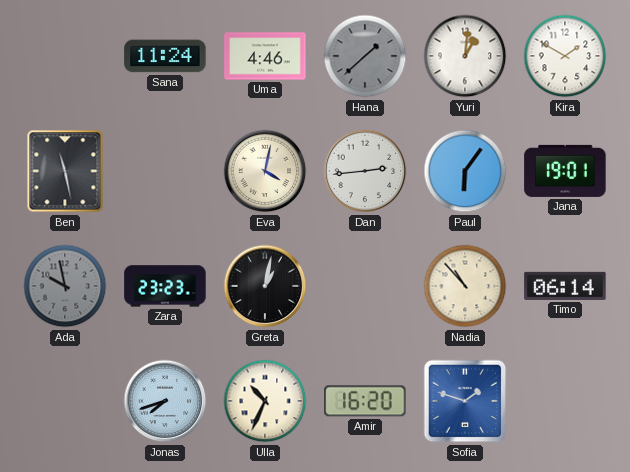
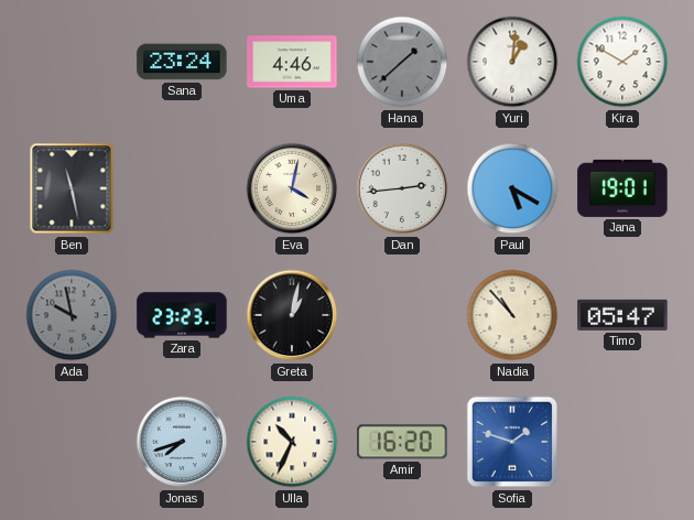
Sana: 11:24 -> 23:24
Paul: 6:06 -> 5:20
Timo: 06:14 -> 05:47
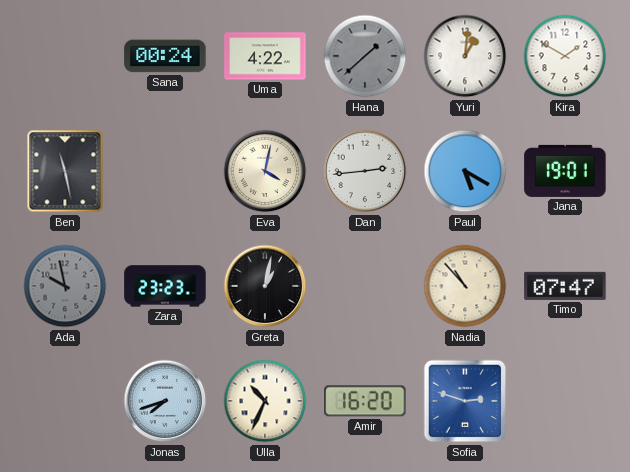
Sana: 23:24 -> 00:24
Uma: 4:46 -> 4:22
Timo: 05:47 -> 07:47
Sofia: 1:48 -> 2:48
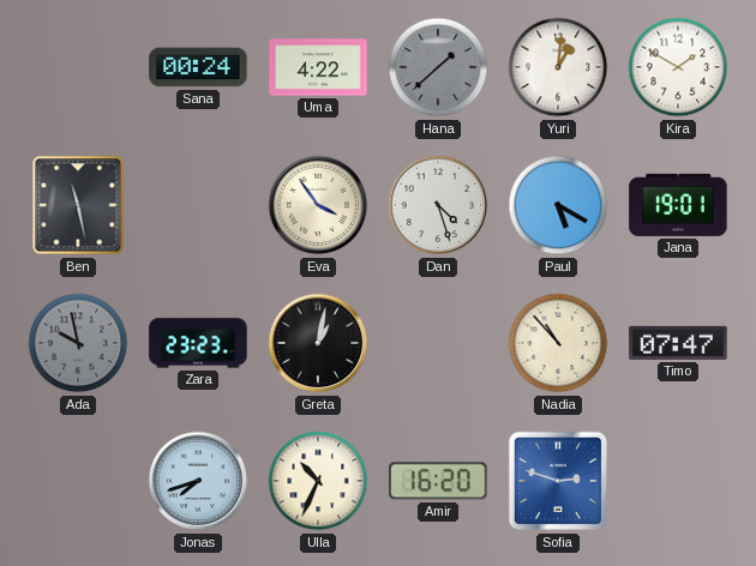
Eva: 4:02 -> 3:54
Dan: 2:44 -> 4:27
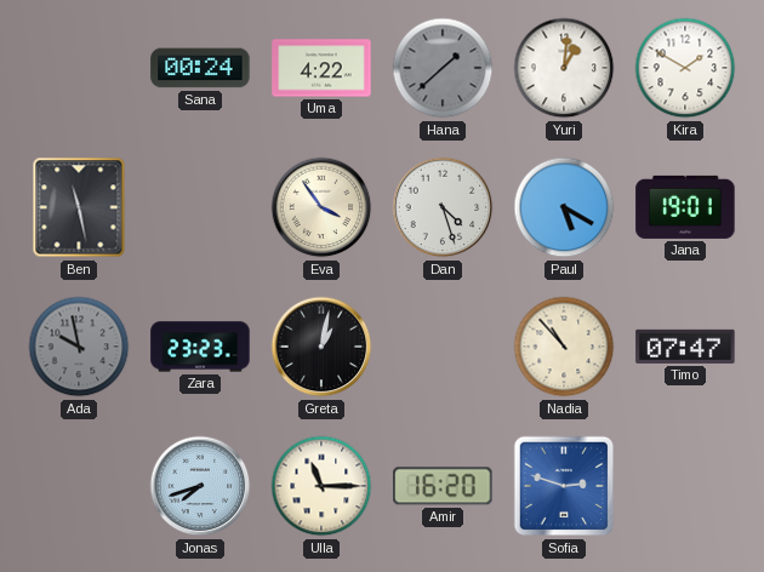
Ulla: 10:34 -> 11:15
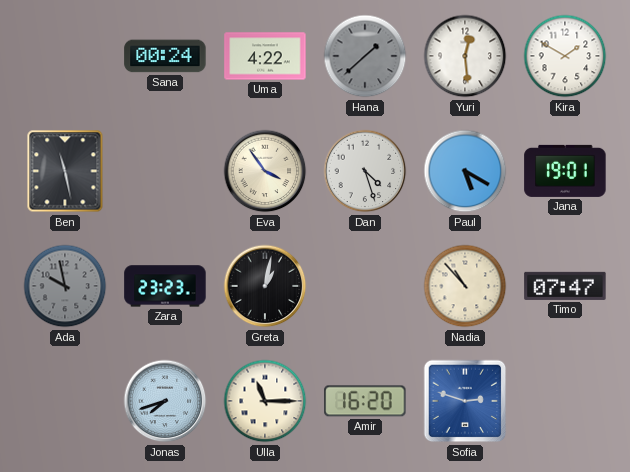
Yuri: 1:01 -> 12:29
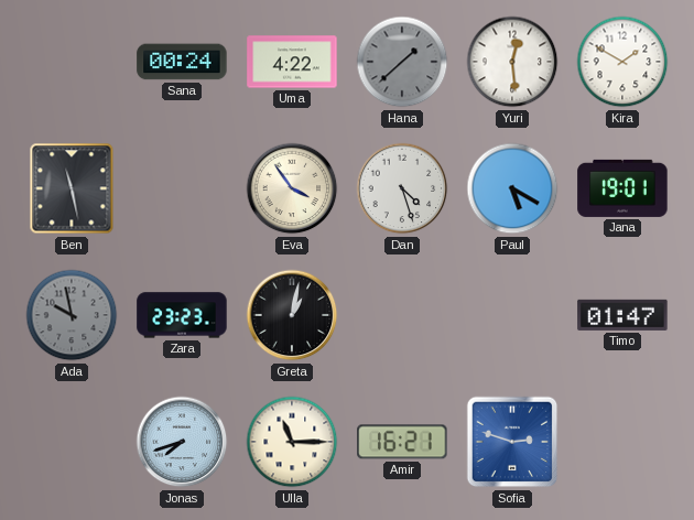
Nadia: 10:53 -> none
Timo: 07:47 -> 01:47
Amir: 16:20 -> 16:21
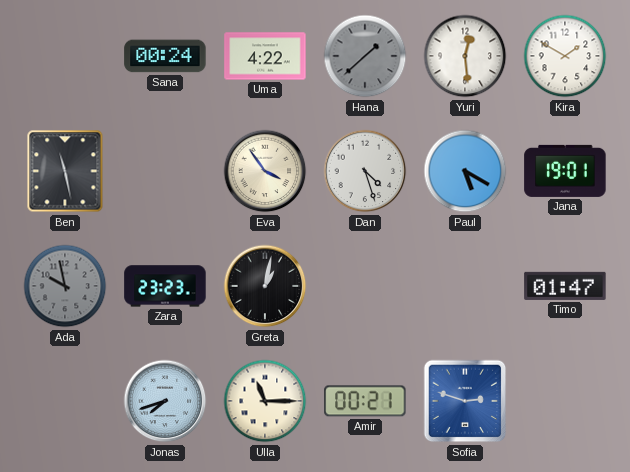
Amir: 16:21 -> 00:21
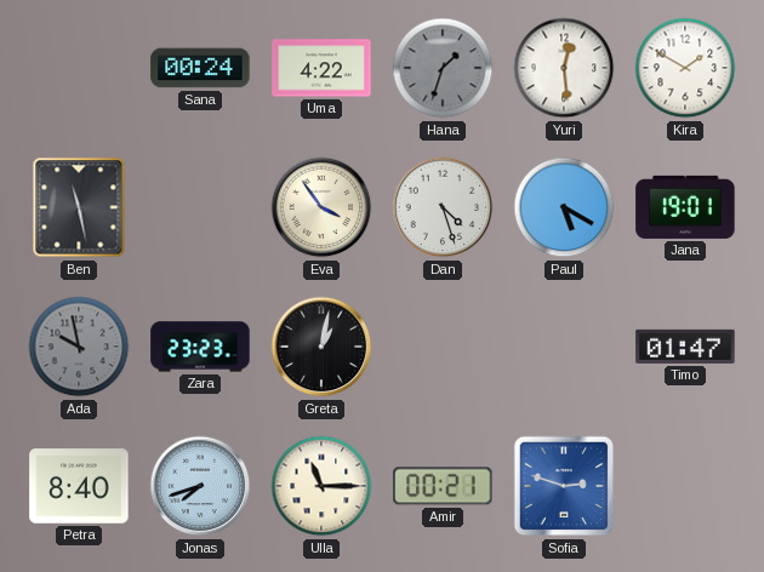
Hana: 1:38 -> 1:33
Petra: none -> 8:40
